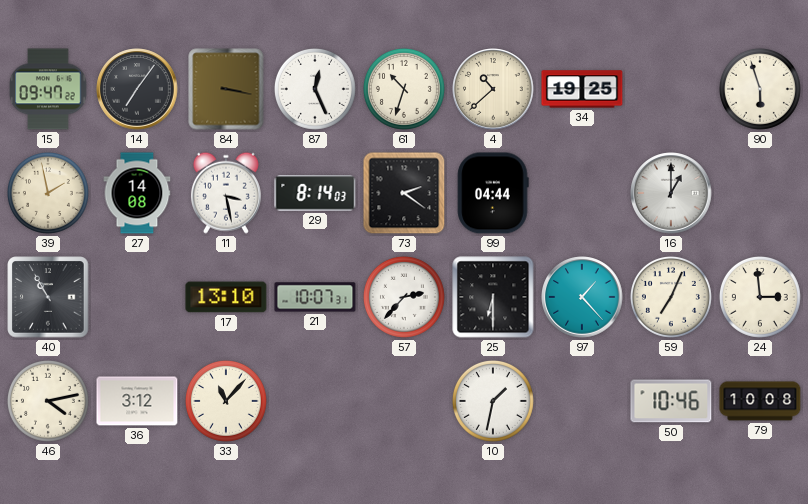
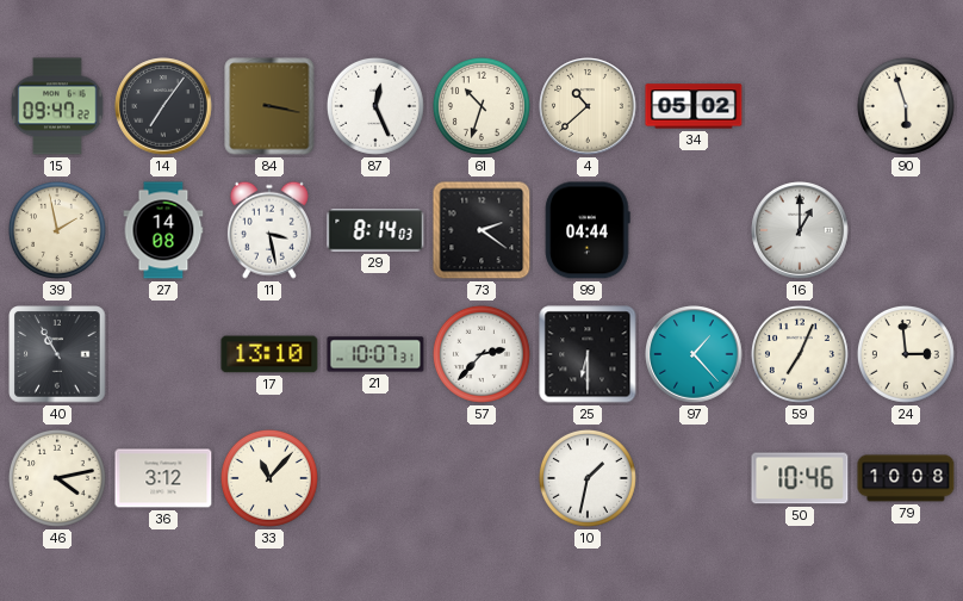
34: 19:25 -> 05:02
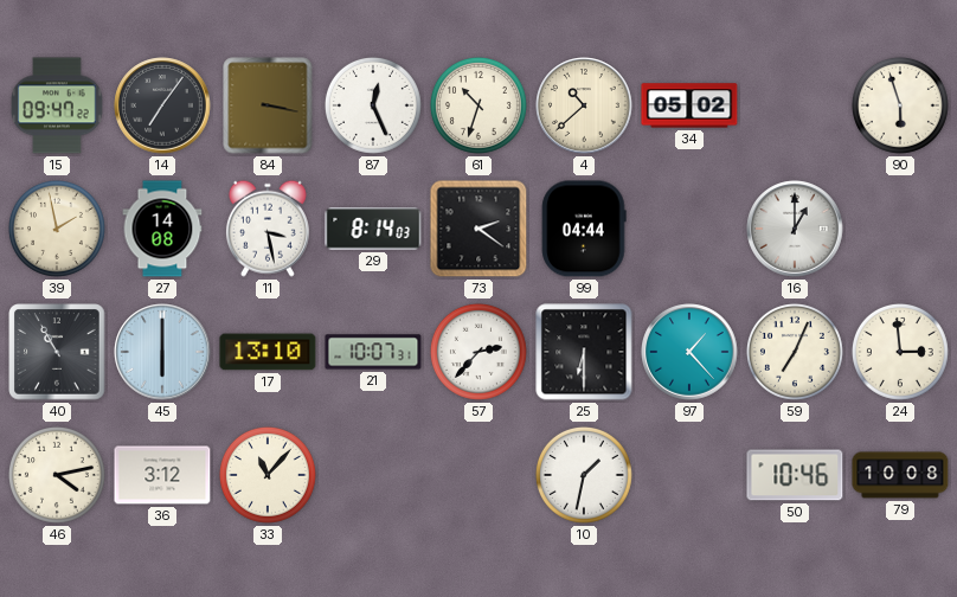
45: none -> 6:00
